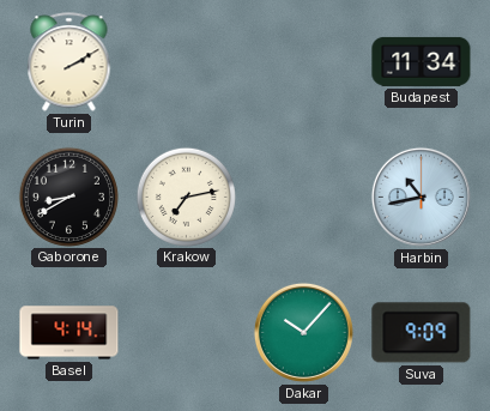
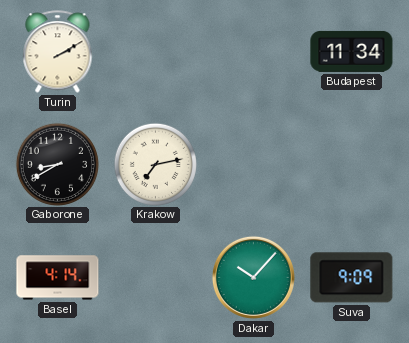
Harbin: 10:43 -> none
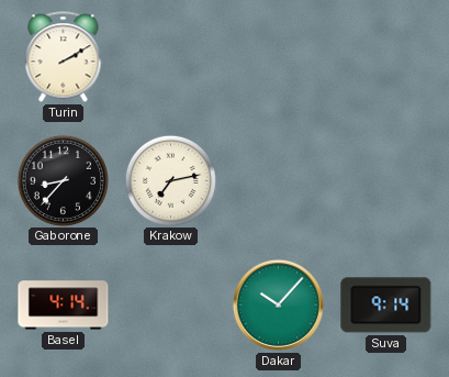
Budapest: 11:34 -> none
Gaborone: 8:40 -> 8:37
Suva: 9:09 -> 9:14
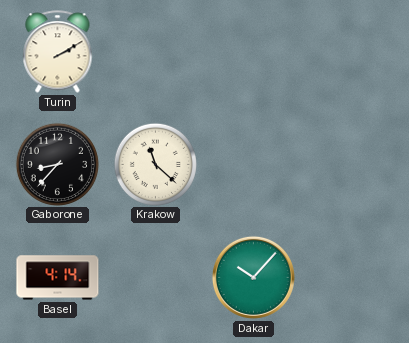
Krakow: 7:13 -> 11:22
Suva: 9:14 -> none
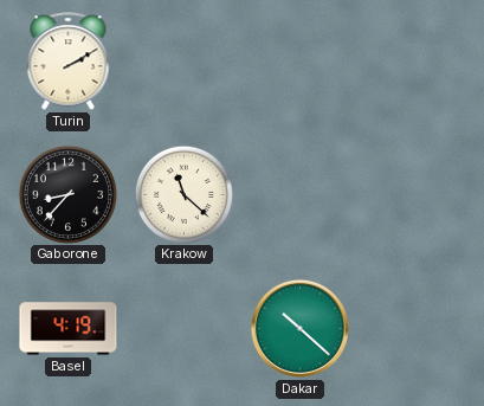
Basel: 4:14 -> 4:19
Dakar: 10:07 -> 10:22
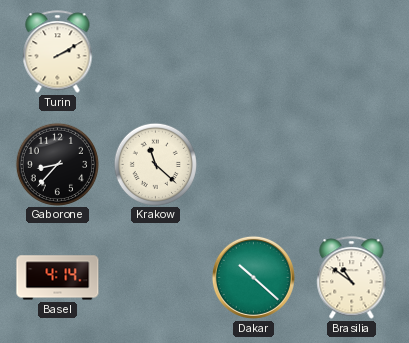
Basel: 4:19 -> 4:14
Brasilia: none -> 10:51
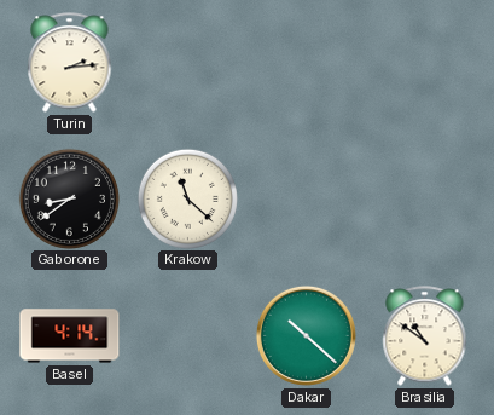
Turin: 2:10 -> 2:14
Gaborone: 8:37 -> 8:39
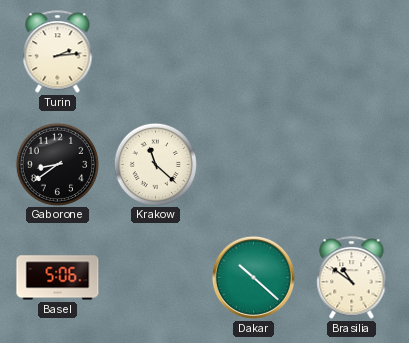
Basel: 4:14 -> 5:06
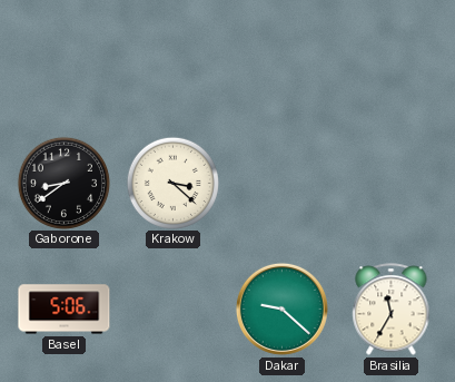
Turin: 2:14 -> none
Krakow: 11:22 -> 3:22
Dakar: 10:22 -> 9:22
Brasilia: 10:51 -> 11:35
